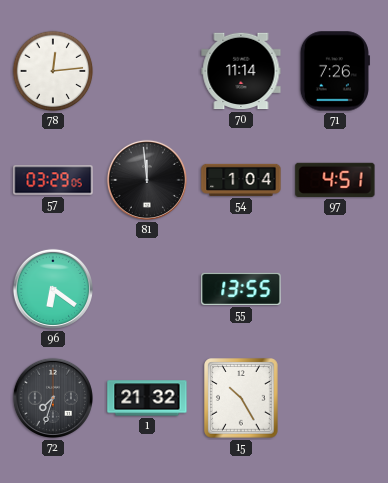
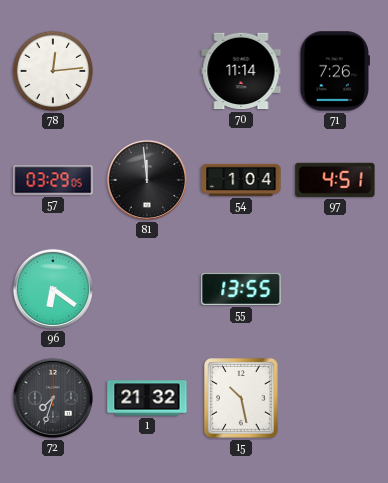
15: 10:25 -> 10:28
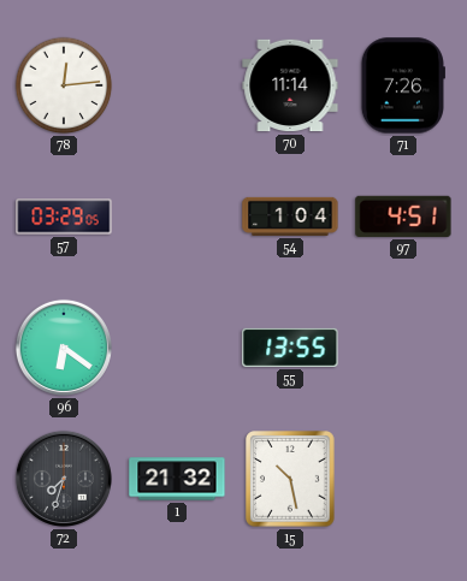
81: 11:59 -> none
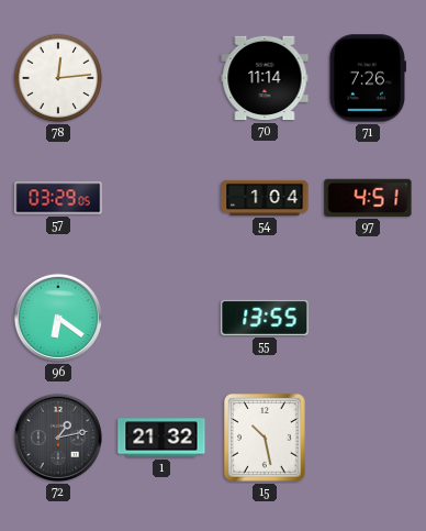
72: 7:33 -> 1:13
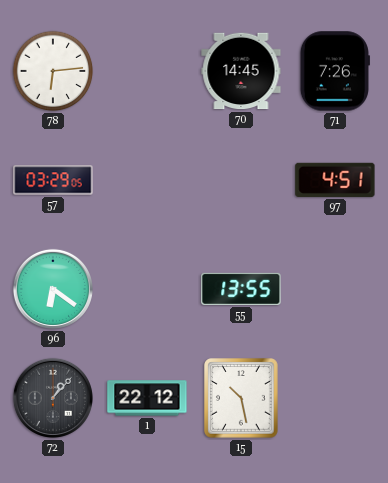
78: 12:14 -> 6:14
70: 11:14 -> 14:45
54: 1:04 -> none
72: 1:13 -> 1:07
1: 21:32 -> 22:12
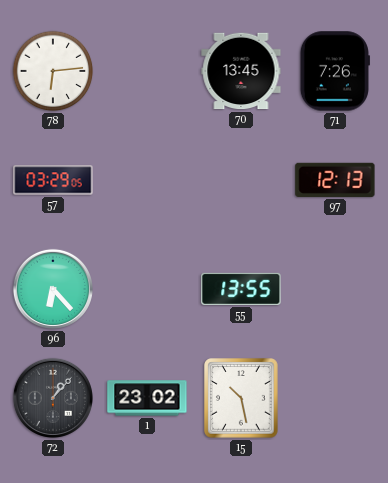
70: 14:45 -> 13:45
97: 4:51 -> 12:13
96: 6:21 -> 6:23
1: 22:12 -> 23:02
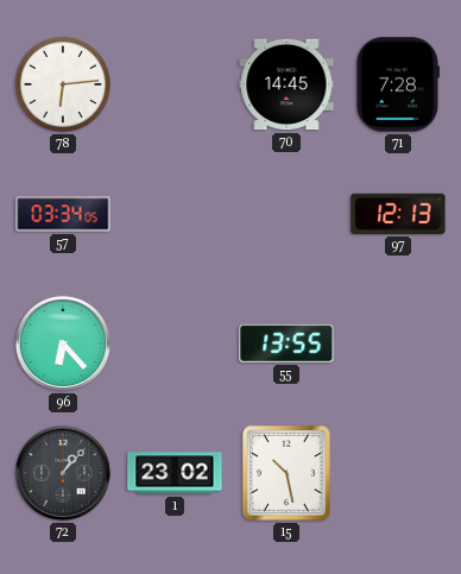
70: 13:45 -> 14:45
71: 7:26 -> 7:28
57: 03:29 -> 03:34
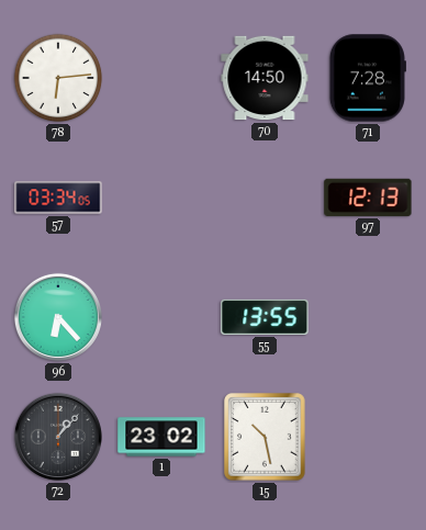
70: 14:45 -> 14:50
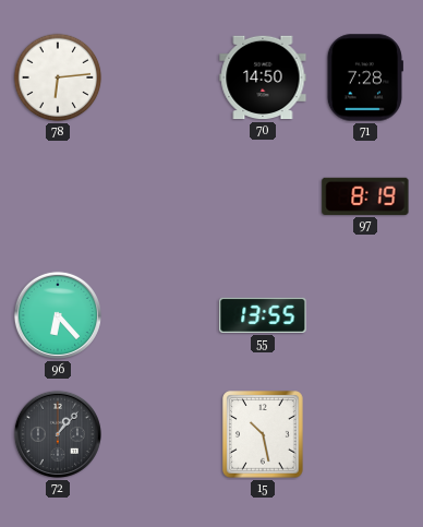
57: 03:34 -> none
97: 12:13 -> 8:19
1: 23:02 -> none
